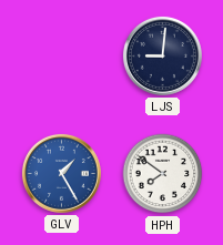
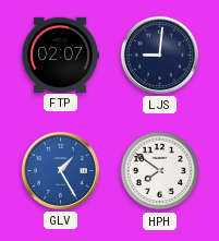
FTP: none -> 02:07
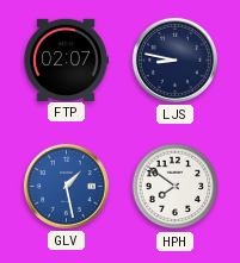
LJS: 9:01 -> 8:47
GLV: 1:25 -> 1:28
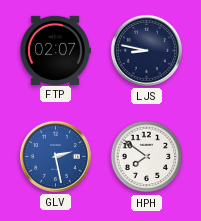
GLV: 1:28 -> 2:28
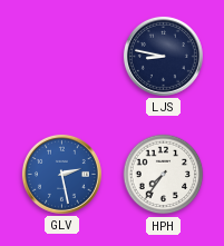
FTP: 02:07 -> none
HPH: 7:51 -> 7:36
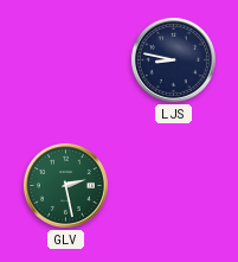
GLV dial: blue -> green
HPH: 7:36 -> none
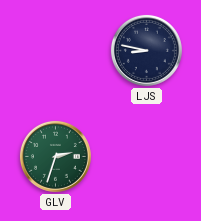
GLV: 2:28 -> 2:33
